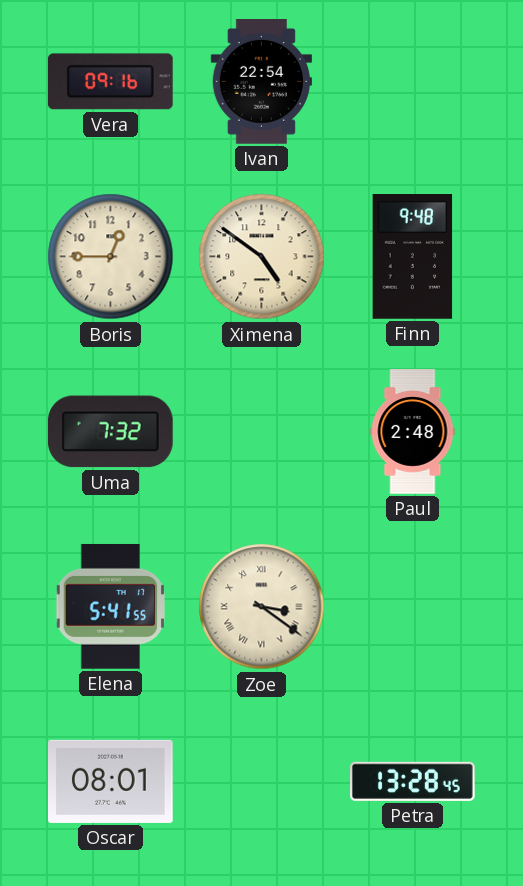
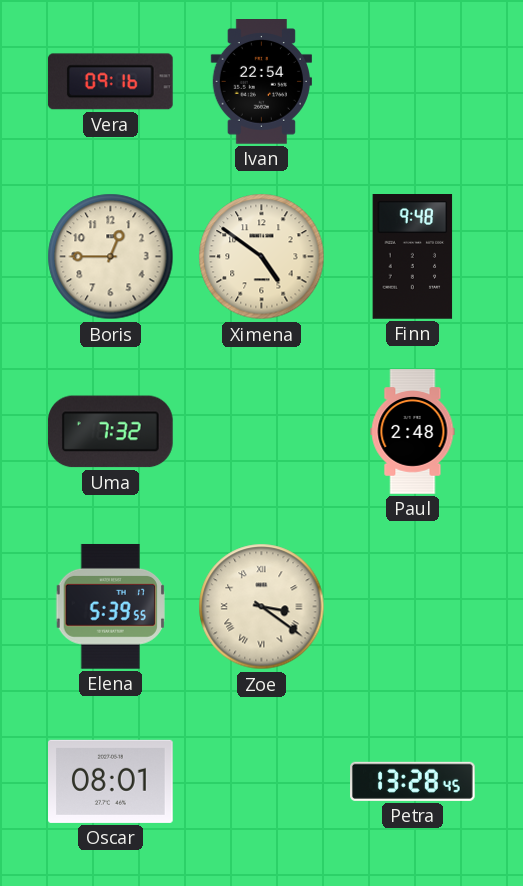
Elena: 5:41 -> 5:39
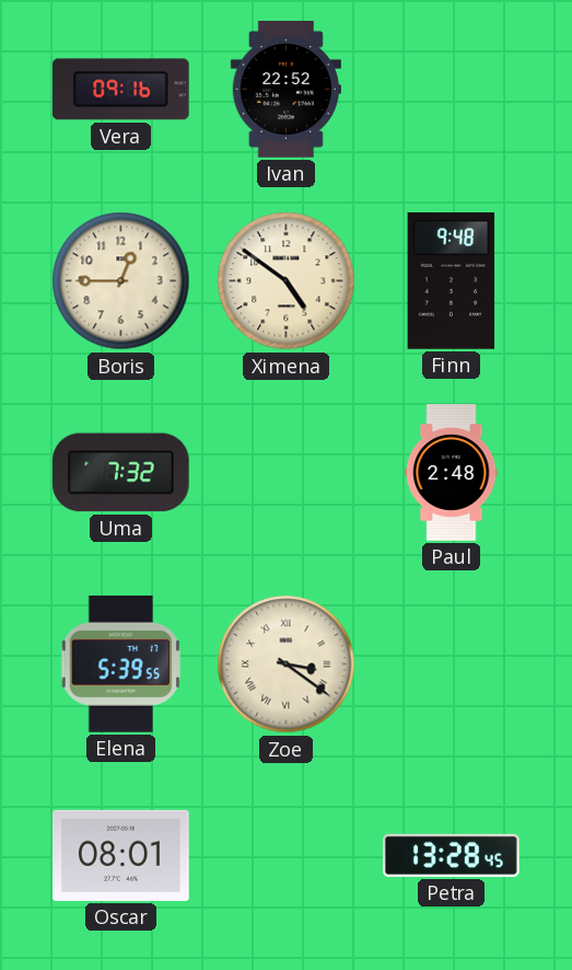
Ivan: 22:54 -> 22:52
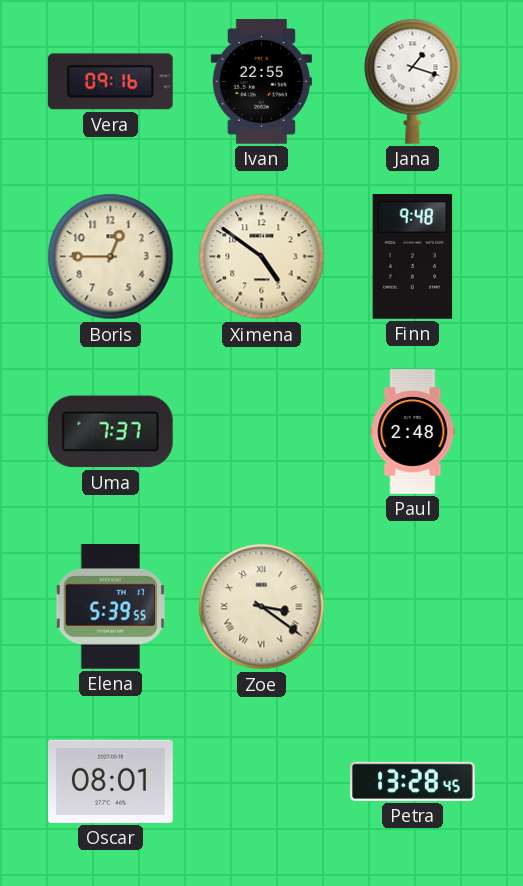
Ivan: 22:52 -> 22:55
Jana: none -> 1:18
Uma: 7:32 -> 7:37
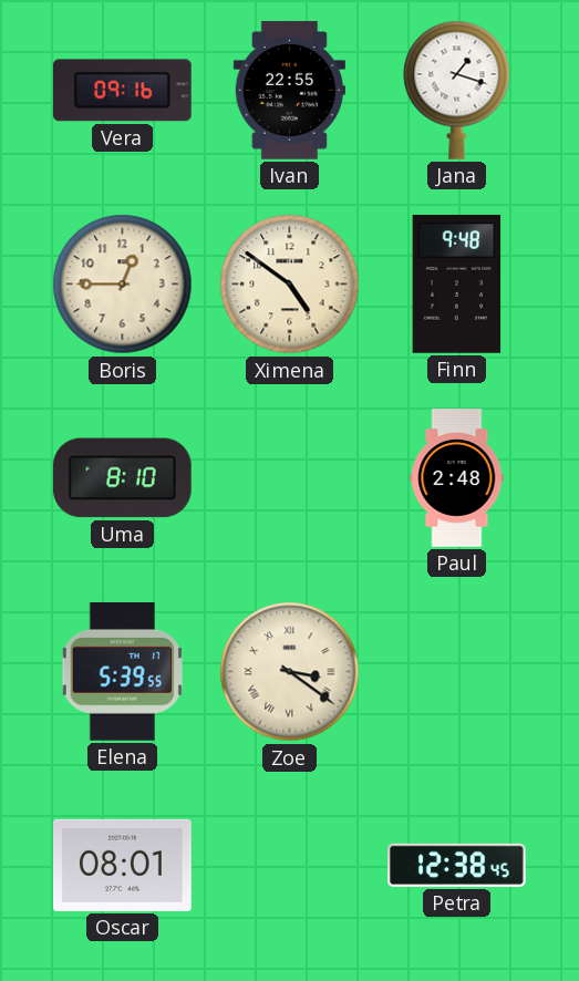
Uma: 7:37 -> 8:10
Petra: 13:28 -> 12:38
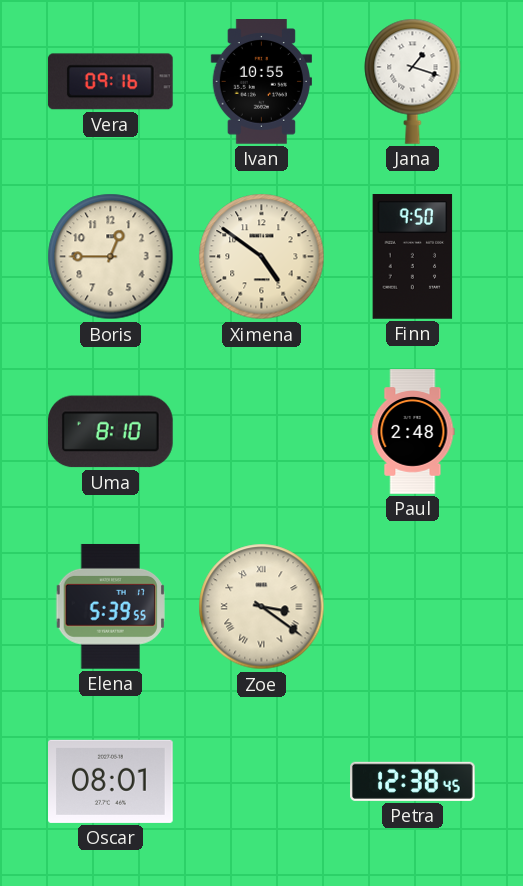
Ivan: 22:55 -> 10:55
Finn: 9:48 -> 9:50
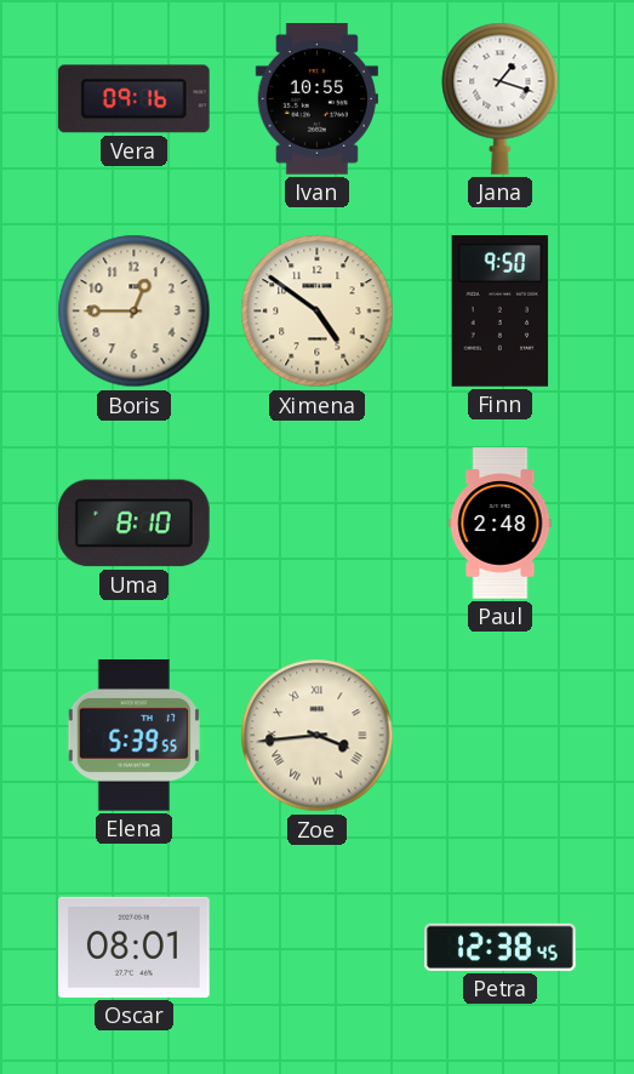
Zoe: 3:21 -> 3:44
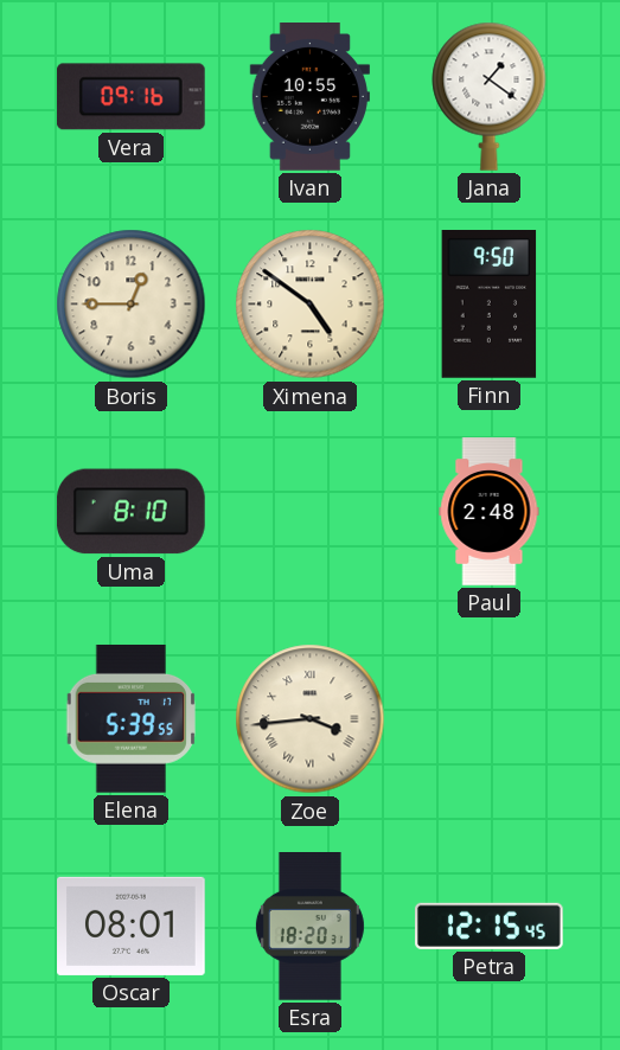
Jana: 1:18 -> 1:21
Esra: none -> 18:20
Petra: 12:38 -> 12:15
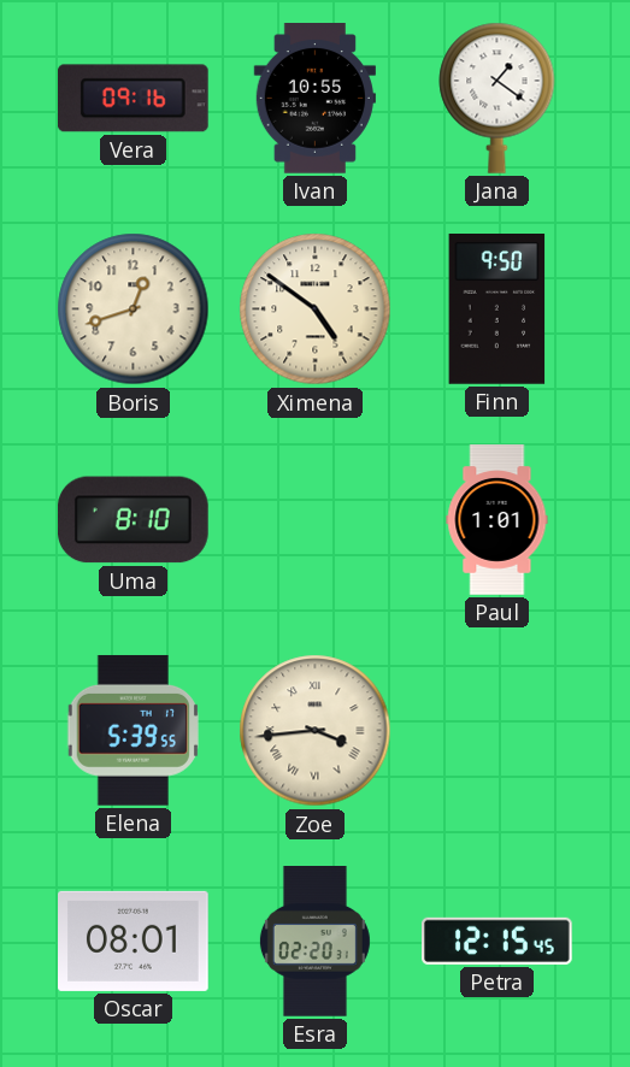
Boris: 12:45 -> 12:42
Paul: 2:48 -> 1:01
Esra: 18:20 -> 02:20
